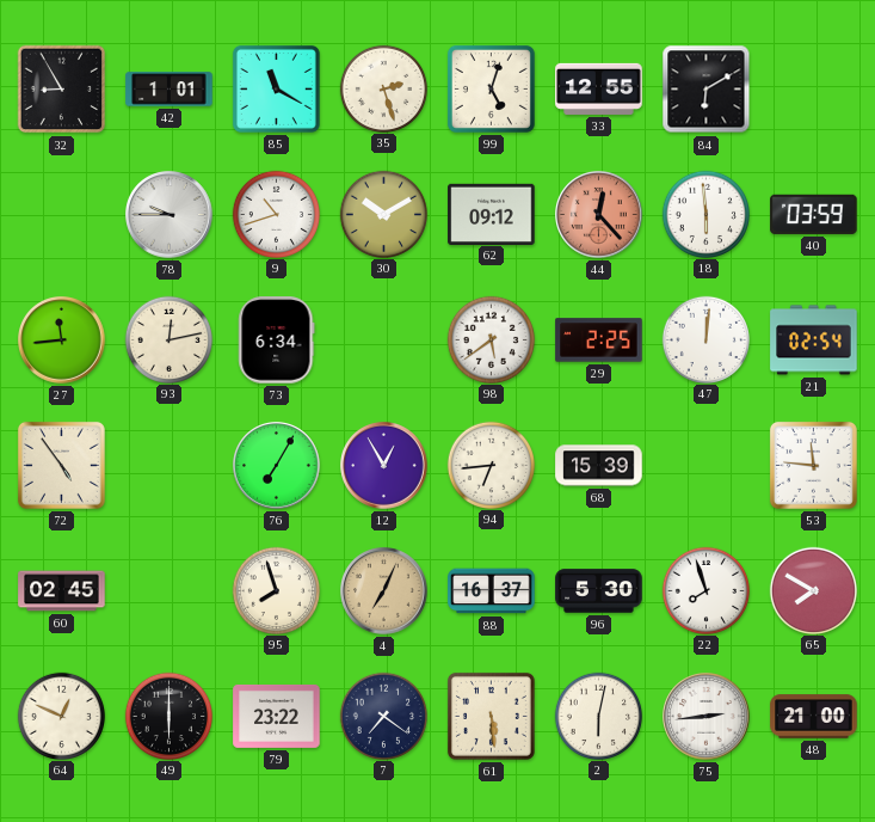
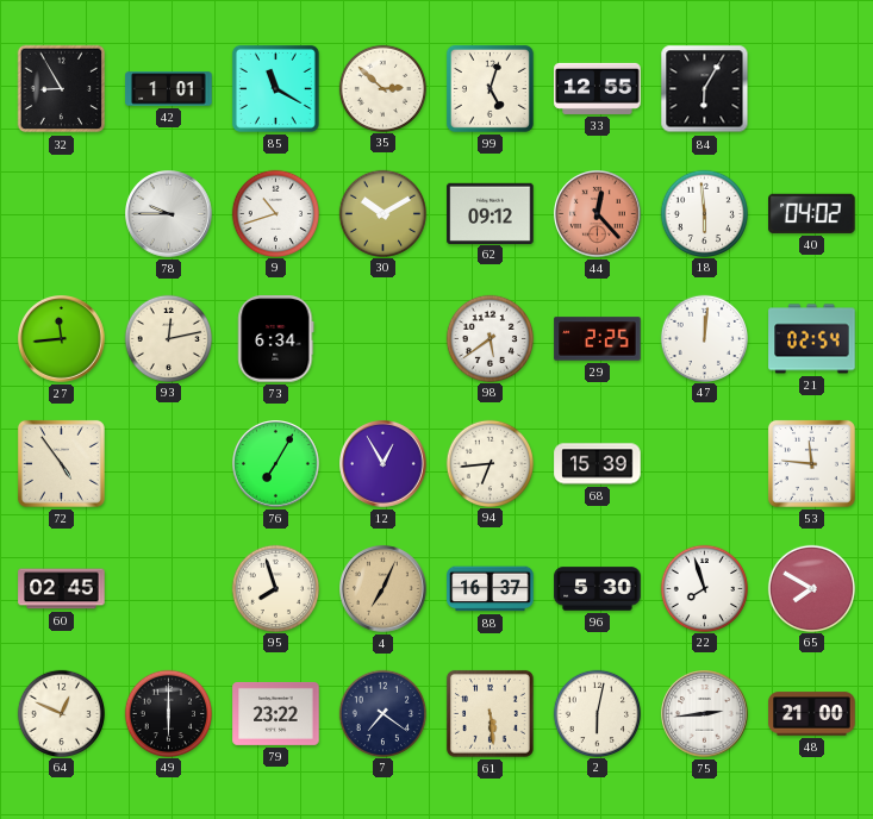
35: 2:27 -> 2:52
84: 6:10 -> 6:05
40: 03:59 -> 04:02
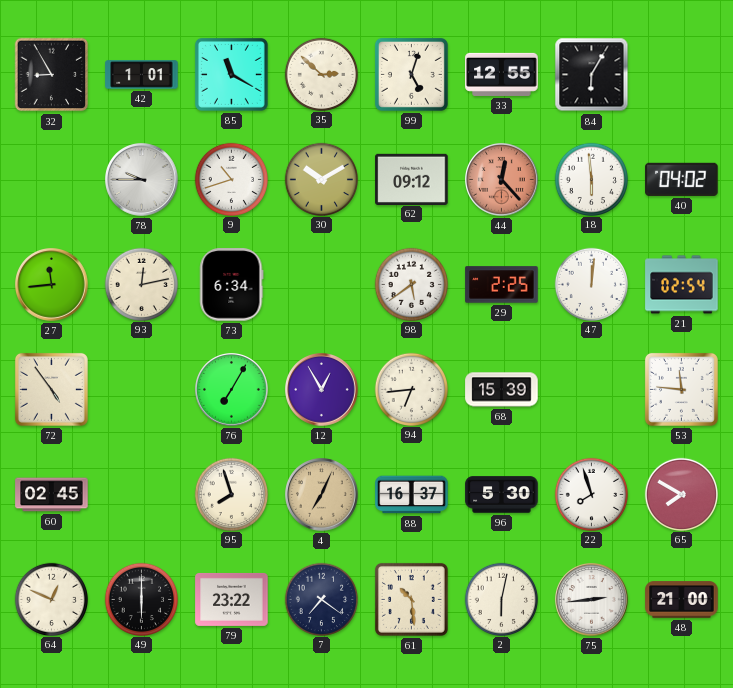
61: 5:29 -> 10:29
